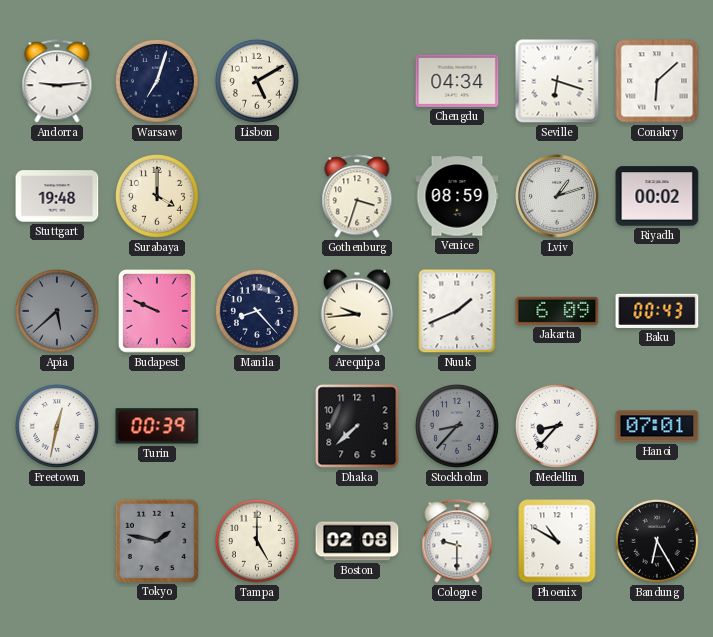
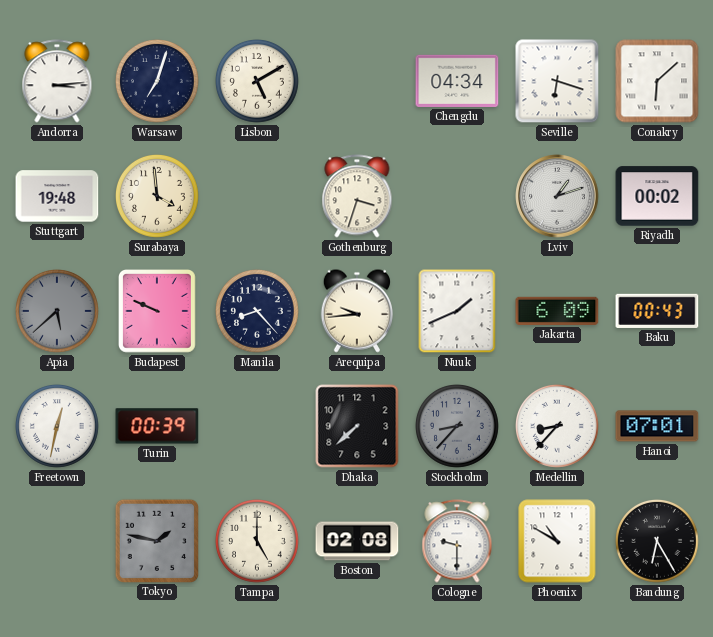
Andorra: 9:14 -> 3:14
Surabaya: 4:00 -> 3:59
Venice: 08:59 -> none
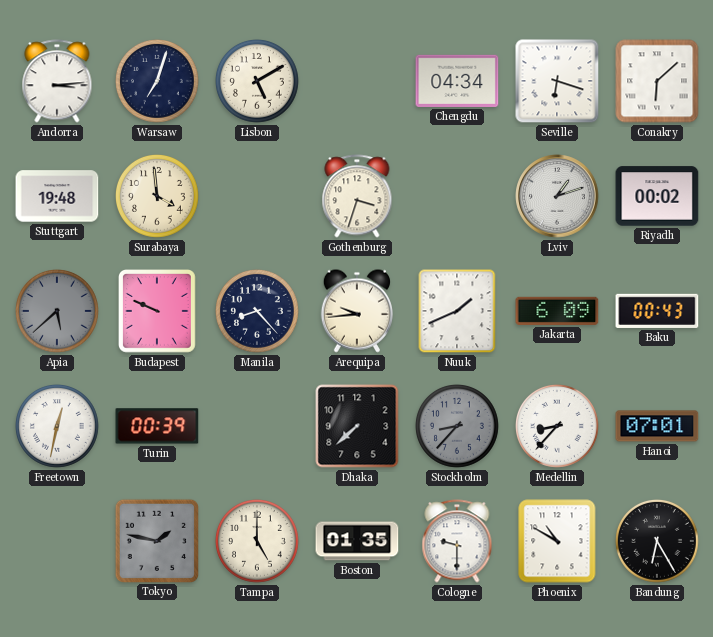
Boston: 02:08 -> 01:35
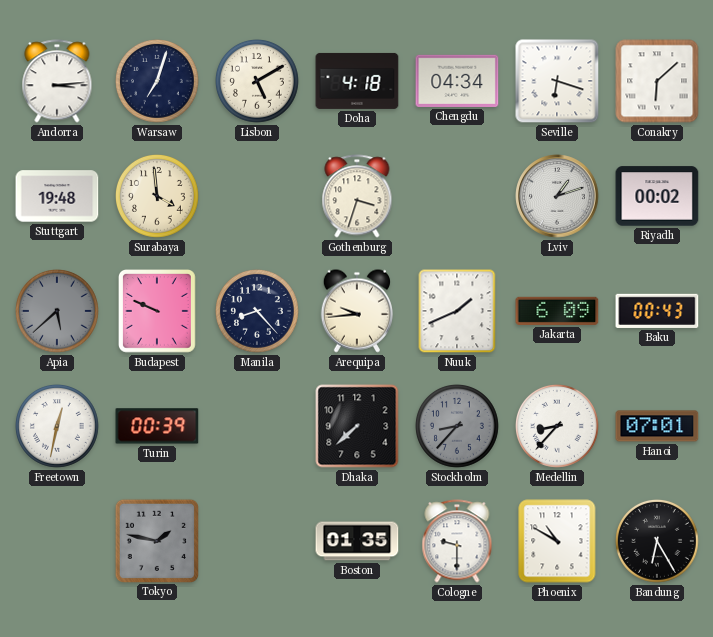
Doha: none -> 4:18
Tampa: 5:00 -> none
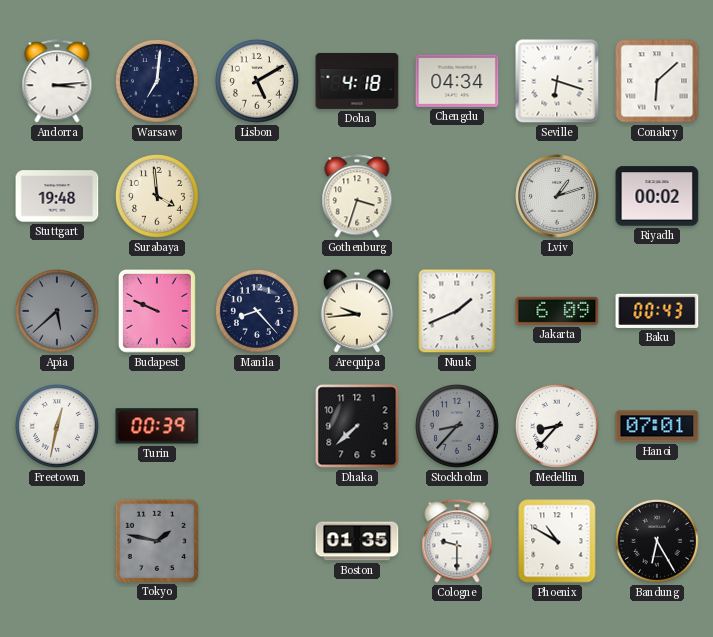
Warsaw: 7:03 -> 7:01
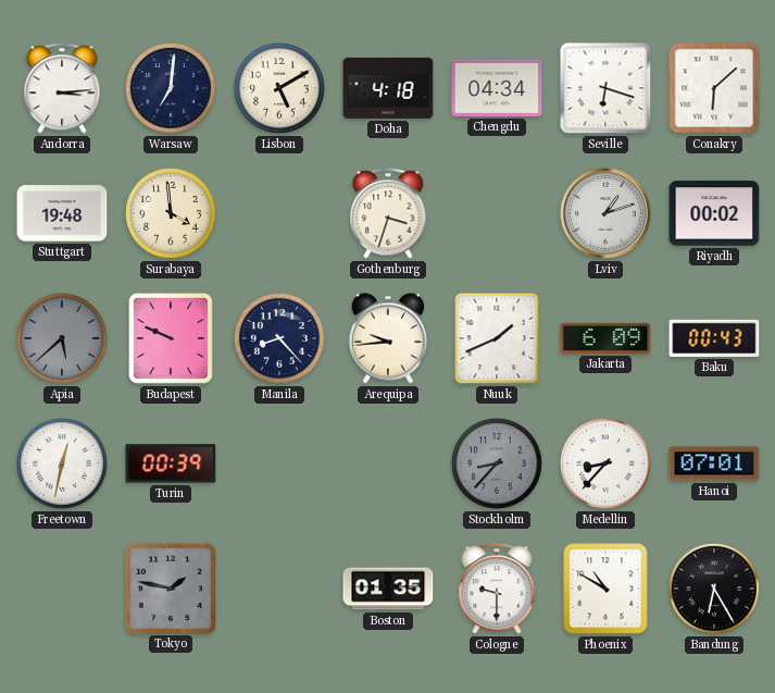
Dhaka: 7:38 -> none
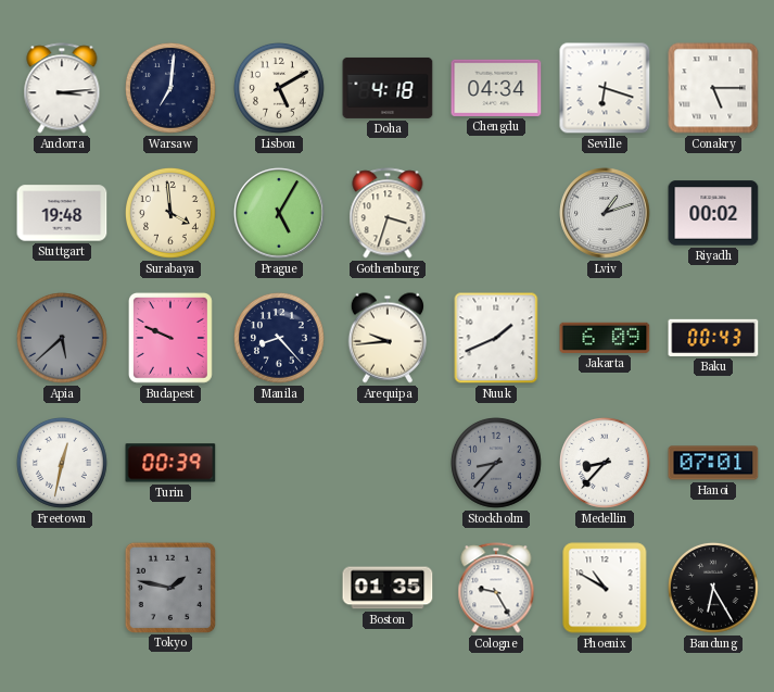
Conakry: 6:08 -> 5:15
Prague: none -> 5:05
Cologne: 9:30 -> 9:25
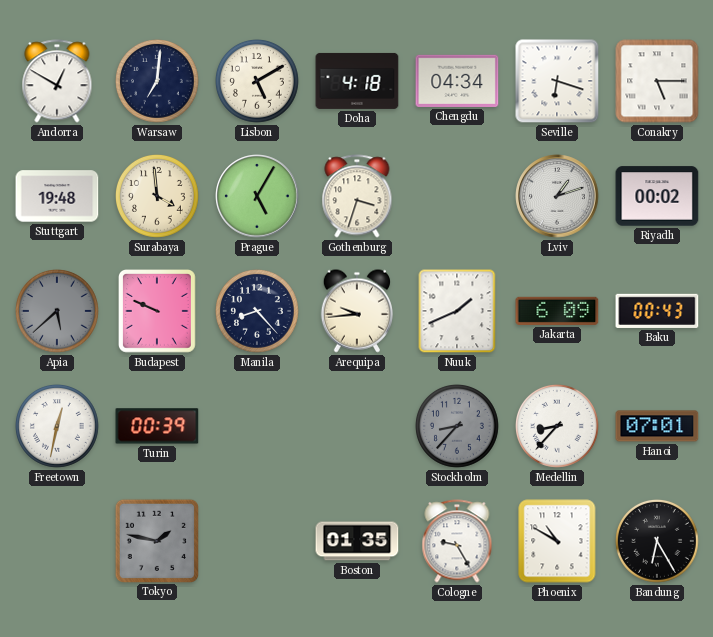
Andorra: 3:14 -> 12:50
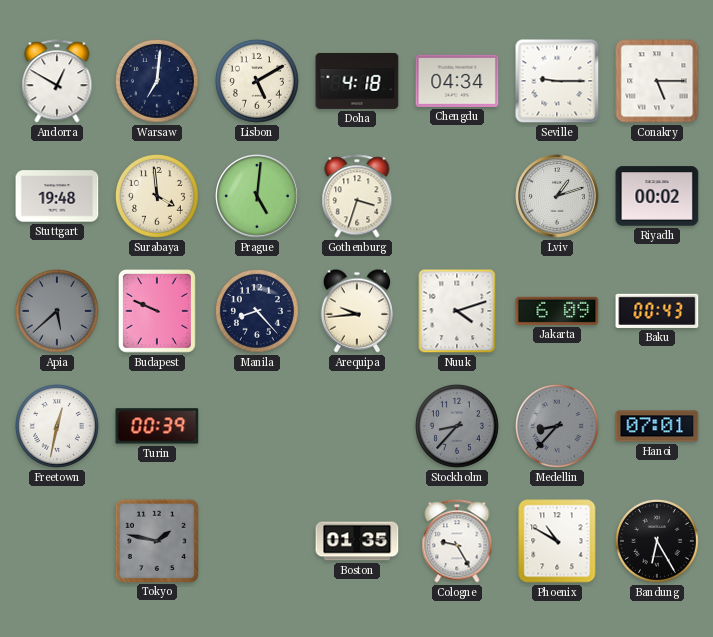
Seville: 6:18 -> 9:15
Prague: 5:05 -> 5:01
Nuuk: 1:41 -> 4:12
Medellin dial: white -> grey
